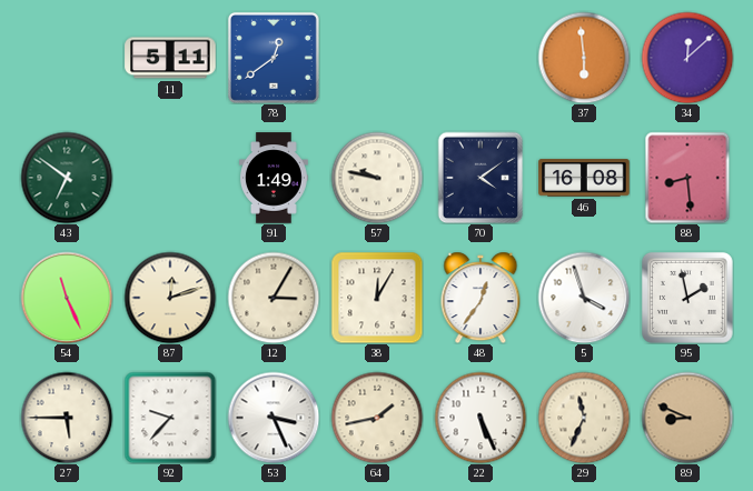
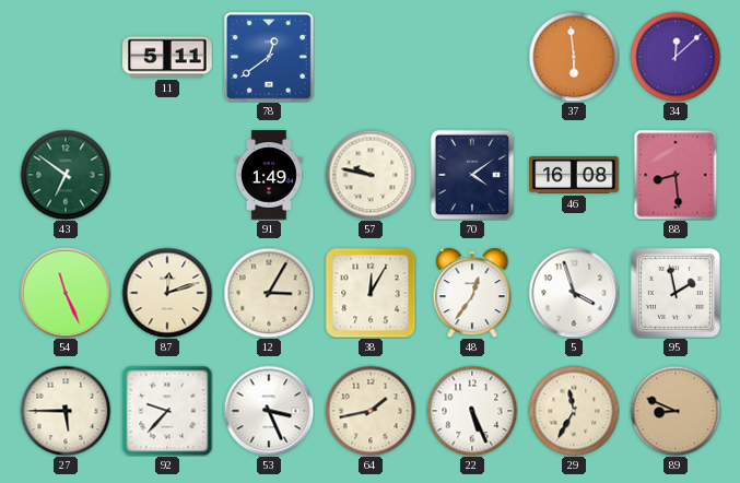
29: 11:34 -> 11:35
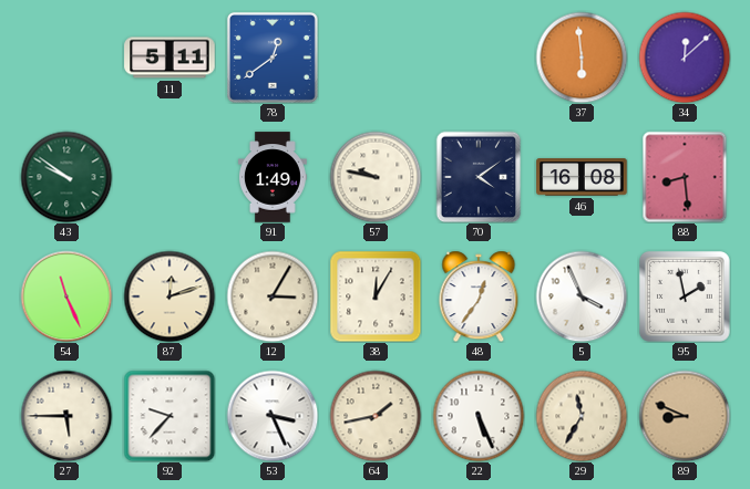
43: 6:51 -> 9:51
5: 3:57 -> 3:56
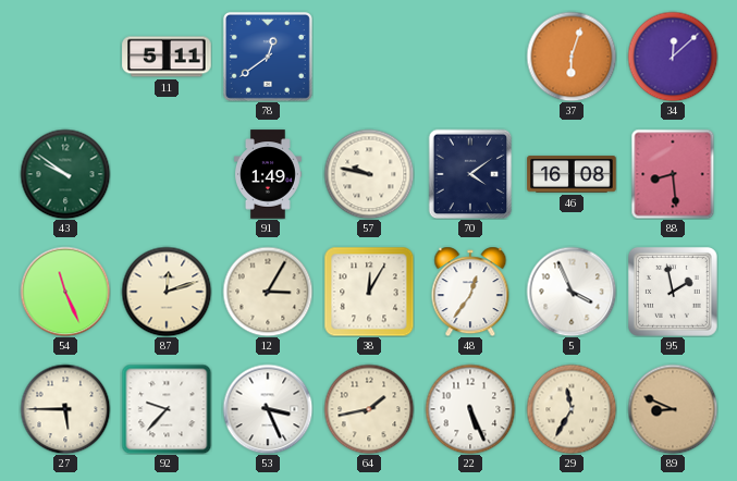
37: 5:59 -> 6:03
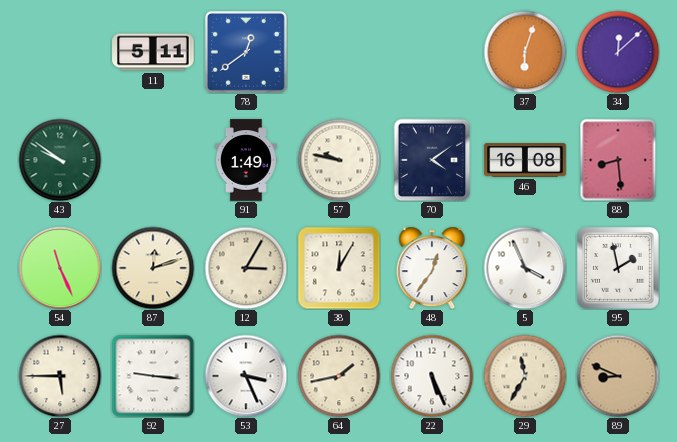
92: 9:37 -> 9:16
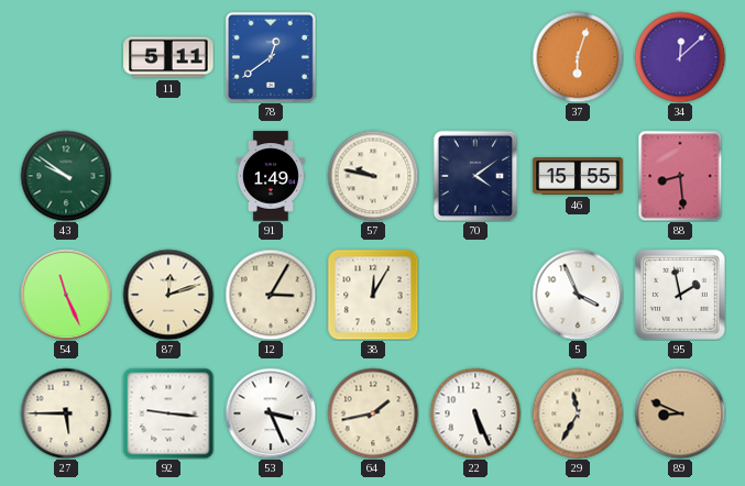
46: 16:08 -> 15:55
48: 12:36 -> none
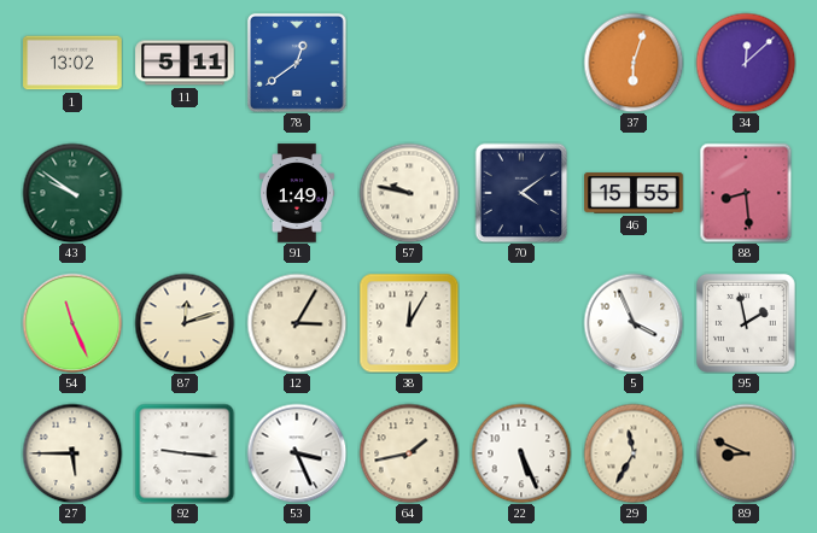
1: none -> 13:02
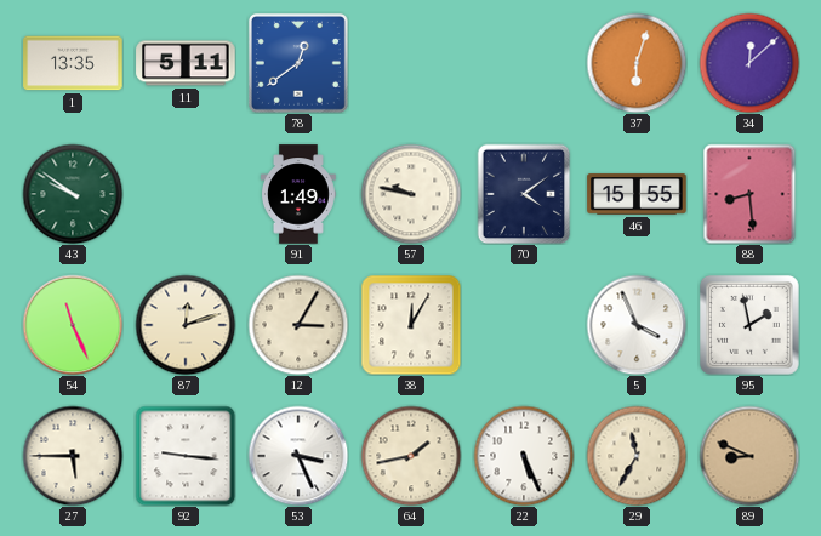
1: 13:02 -> 13:35
